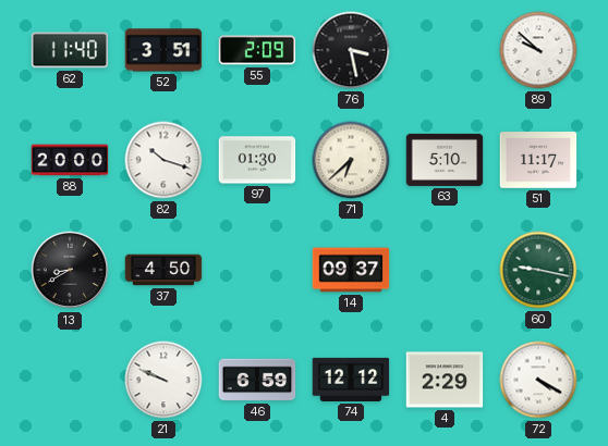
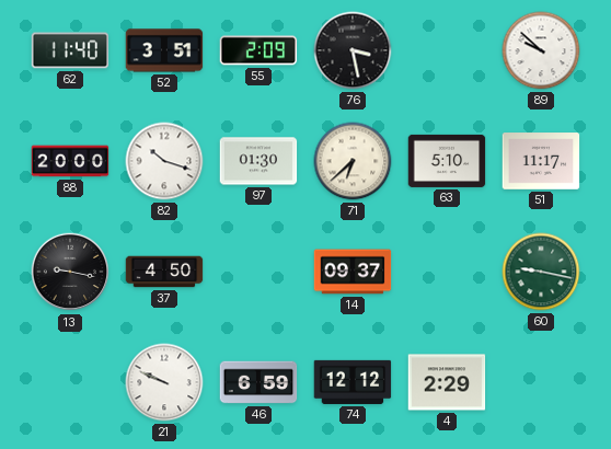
13: 8:40 -> 9:17
72: 4:20 -> none
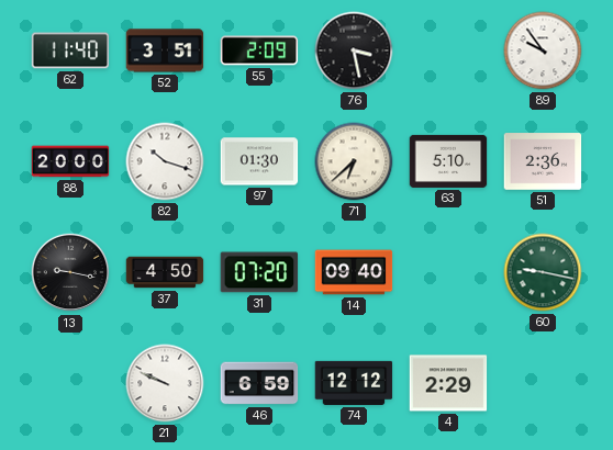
89: 9:52 -> 9:54
51: 11:17 -> 2:36
31: none -> 07:20
14: 09:37 -> 09:40
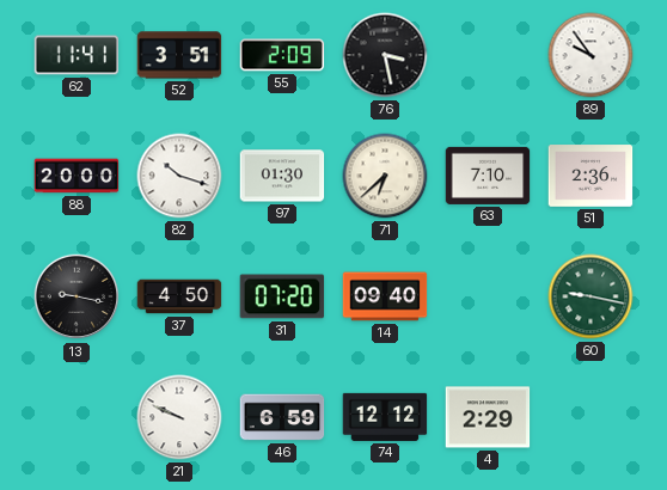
62: 11:40 -> 11:41
63: 5:10 -> 7:10
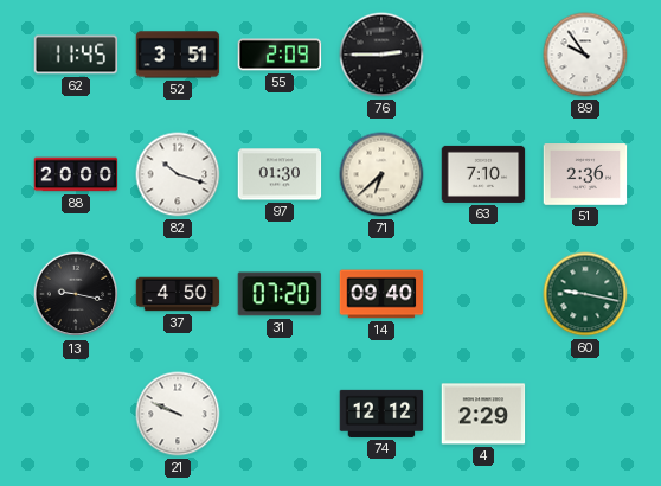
62: 11:41 -> 11:45
76: 3:28 -> 2:45
46: 6:59 -> none
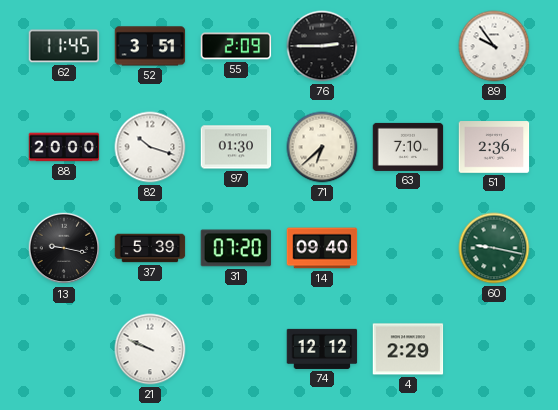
37: 4:50 -> 5:39
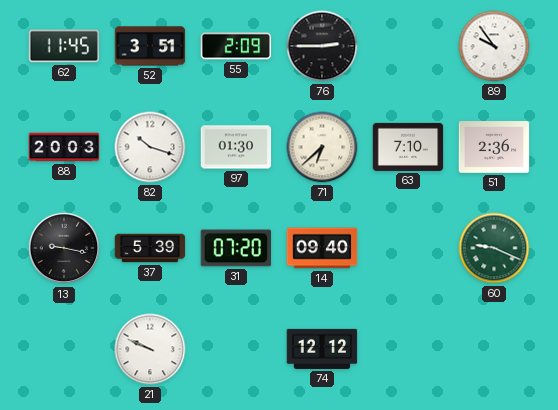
88: 20:00 -> 20:03
60: 9:17 -> 9:19
4: 2:29 -> none
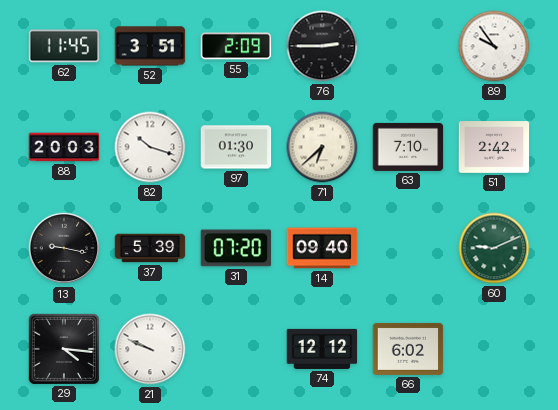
51: 2:36 -> 2:42
60: 9:19 -> 9:11
29: none -> 4:16
66: none -> 6:02
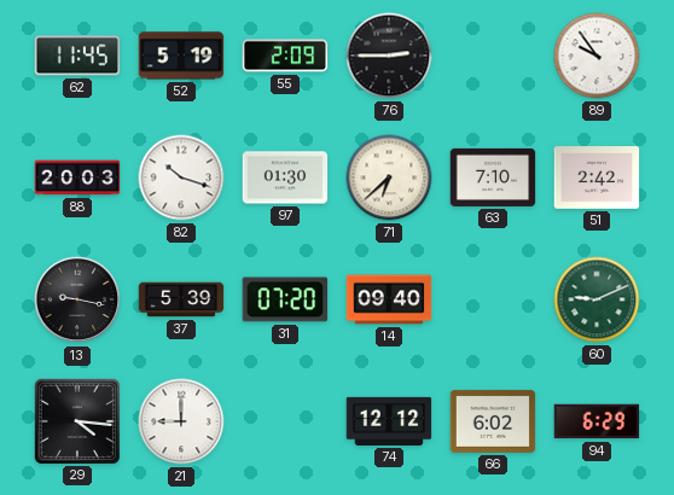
52: 3:51 -> 5:19
21: 9:49 -> 9:00
94: none -> 6:29
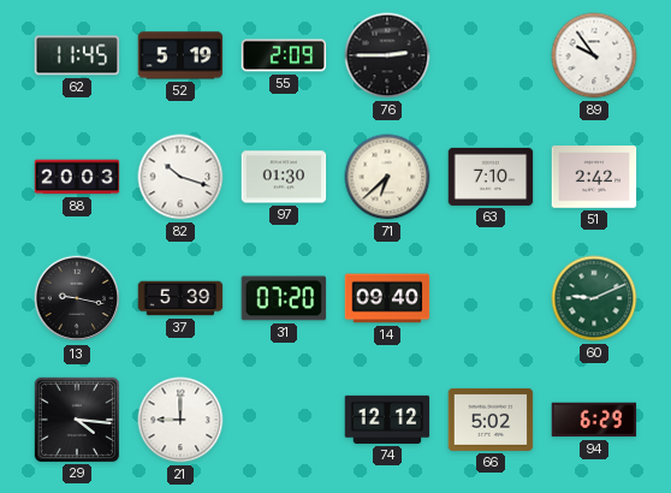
66: 6:02 -> 5:02
